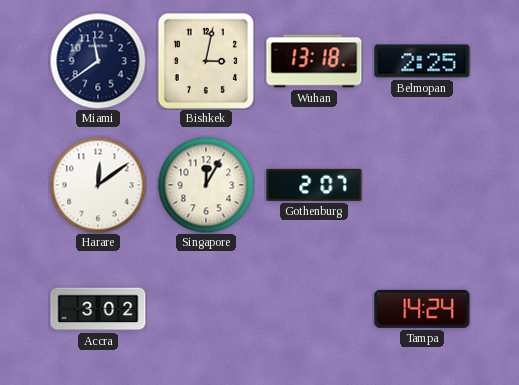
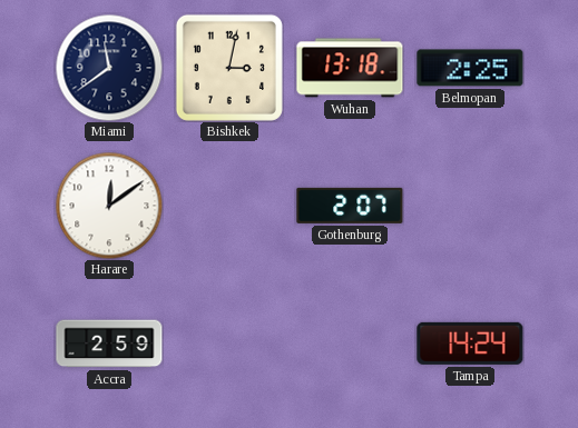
Singapore: 12:05 -> none
Accra: 3:02 -> 2:59
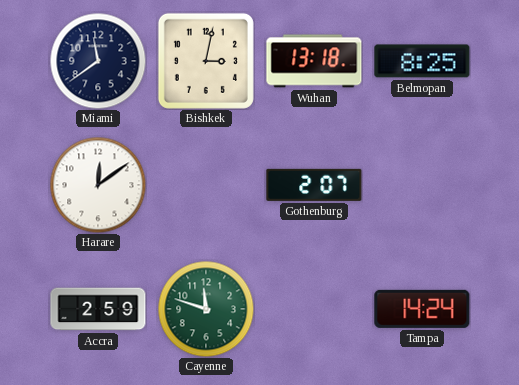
Belmopan: 2:25 -> 8:25
Cayenne: none -> 11:48
